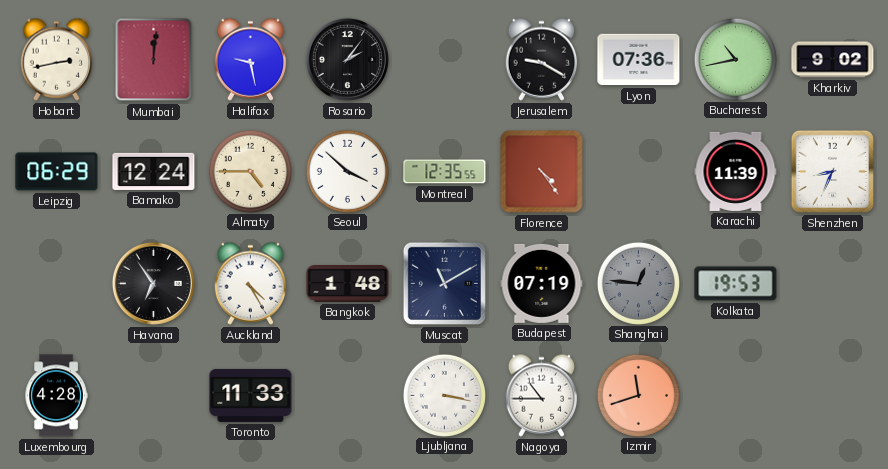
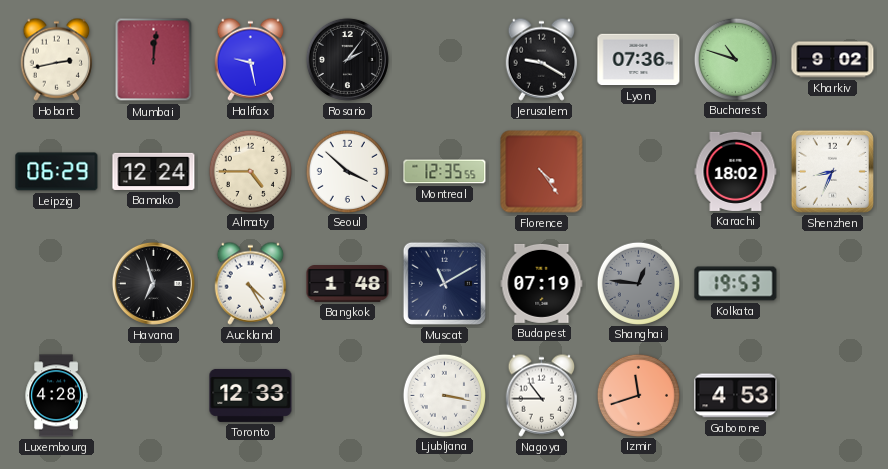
Bucharest: 10:43 -> 10:48
Karachi: 11:39 -> 18:02
Havana: 6:54 -> 6:57
Toronto: 11:33 -> 12:33
Gaborone: none -> 4:53
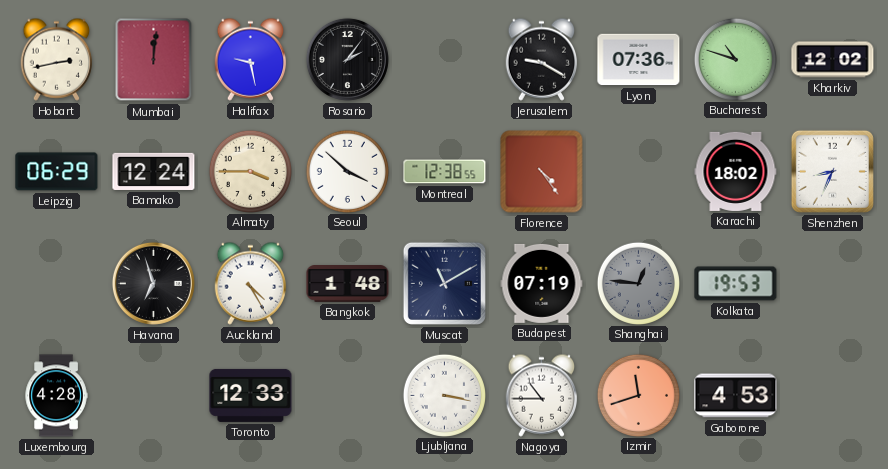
Kharkiv: 9:02 -> 12:02
Almaty: 4:45 -> 3:45
Montreal: 12:35 -> 12:38
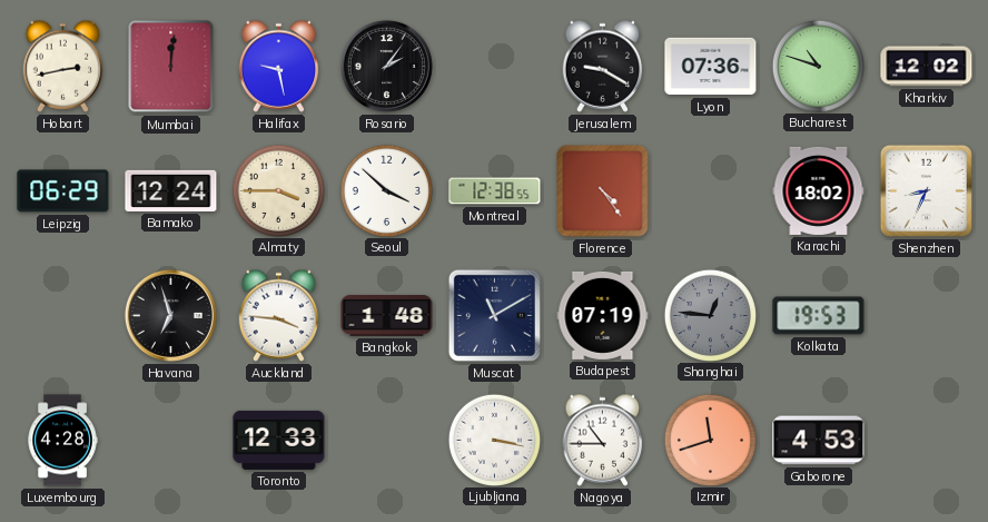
Auckland: 4:25 -> 3:46
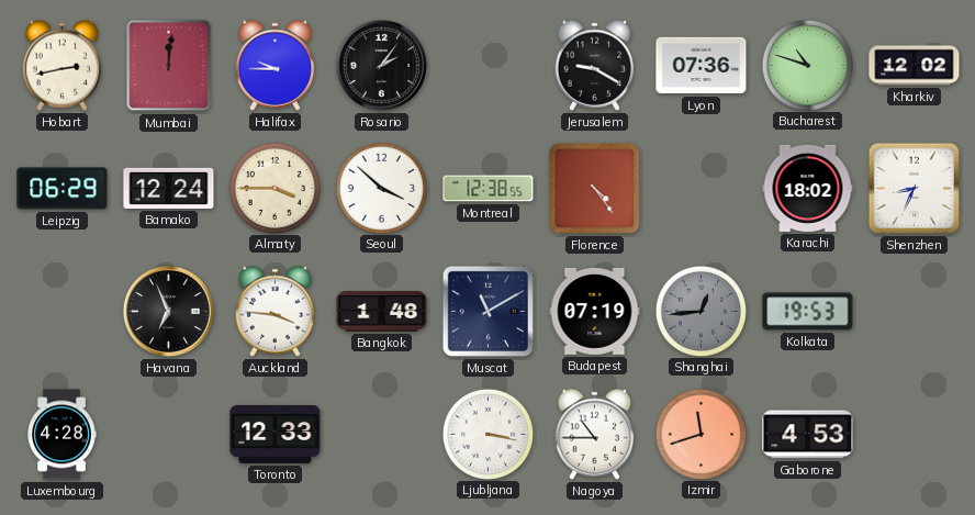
Halifax: 9:28 -> 9:45
Havana: 6:57 -> 6:56
Shanghai: 12:46 -> 12:44
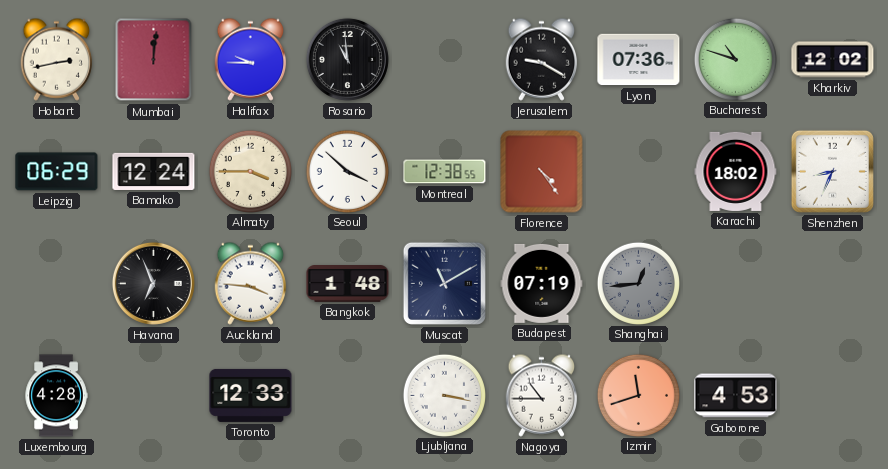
Rosario: 2:06 -> 10:59
Kolkata: 19:53 -> none
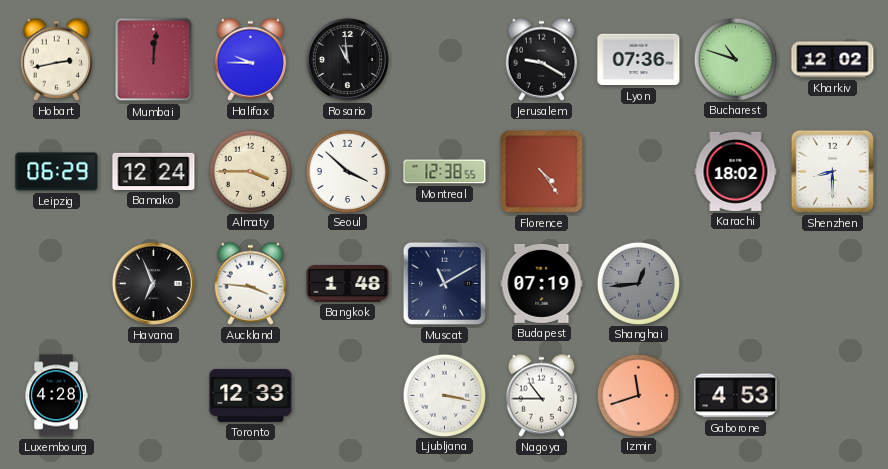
Shenzhen: 8:34 -> 8:30
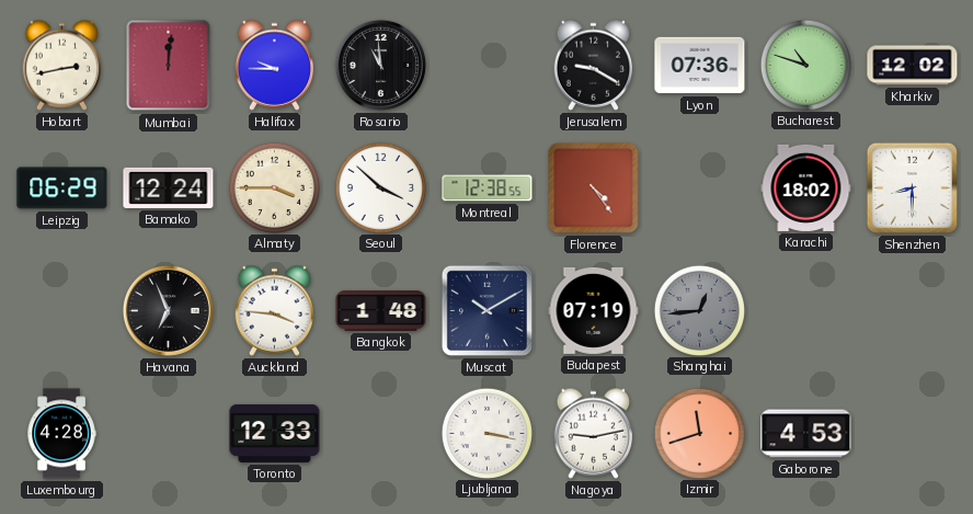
Muscat: 11:10 -> 10:10
Nagoya: 10:45 -> 9:13
